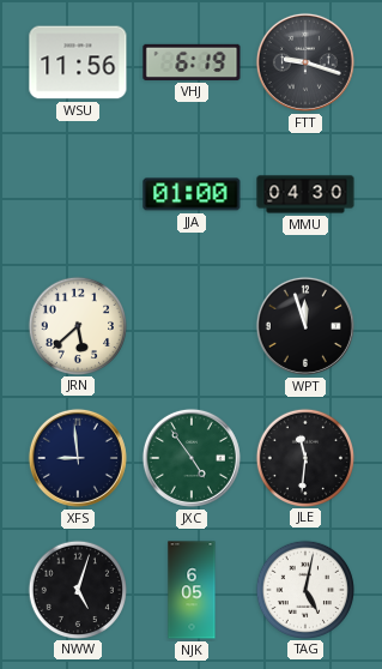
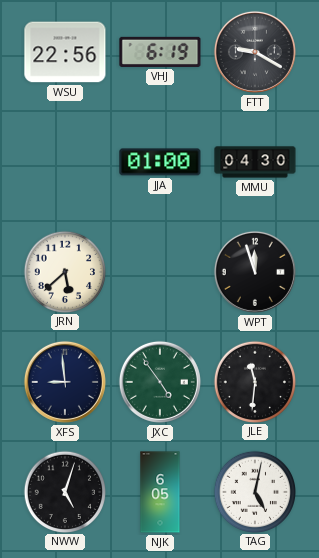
WSU: 11:56 -> 22:56
FTT: 9:18 -> 9:20
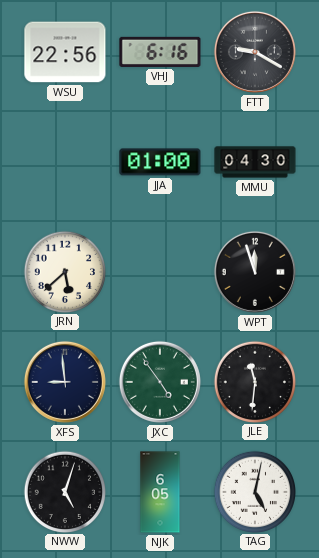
VHJ: 6:19 -> 6:16
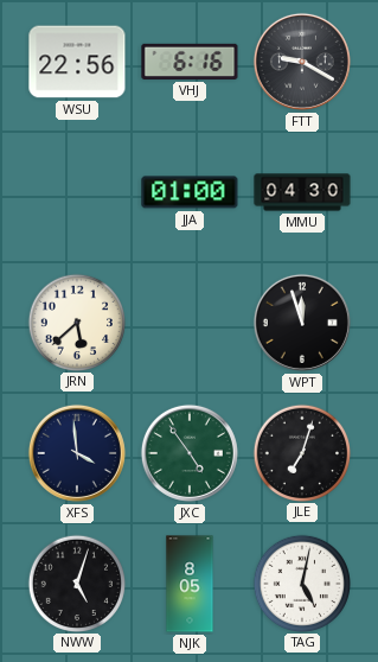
XFS: 8:59 -> 3:59
JLE: 11:31 -> 7:03
NJK: 6:05 -> 8:05
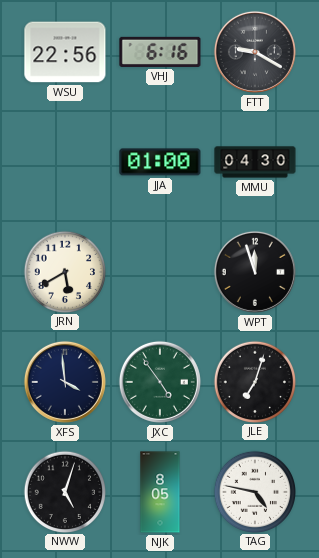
JRN: 5:38 -> 5:40
TAG: 5:02 -> 4:47
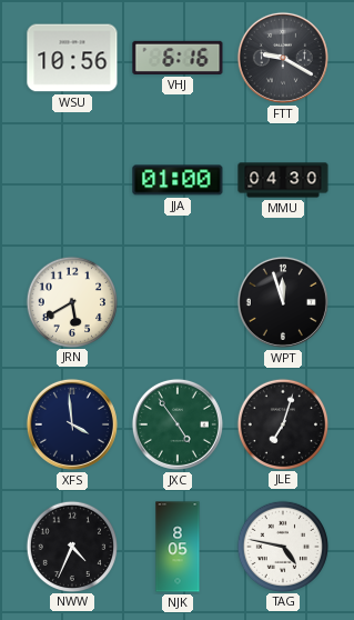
WSU: 22:56 -> 10:56
NWW: 5:03 -> 4:34
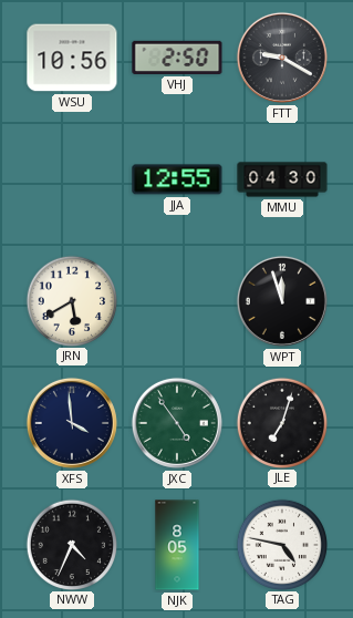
VHJ: 6:16 -> 2:50
JJA: 01:00 -> 12:55
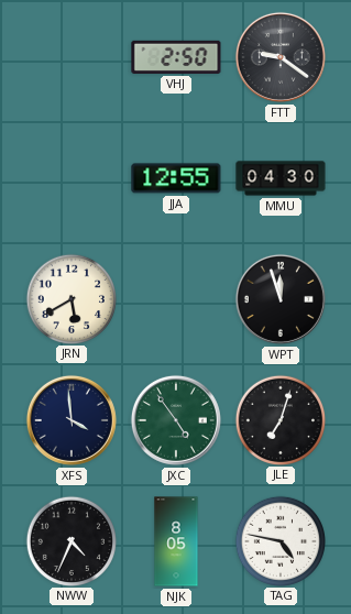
WSU: 10:56 -> none
FTT: 9:20 -> 9:21
